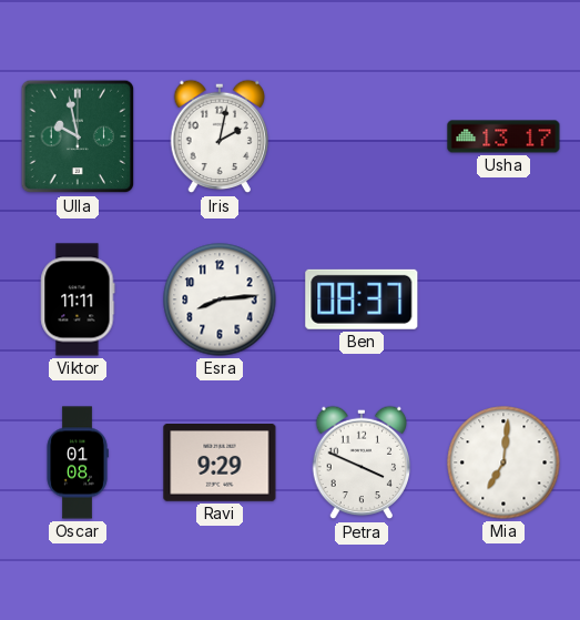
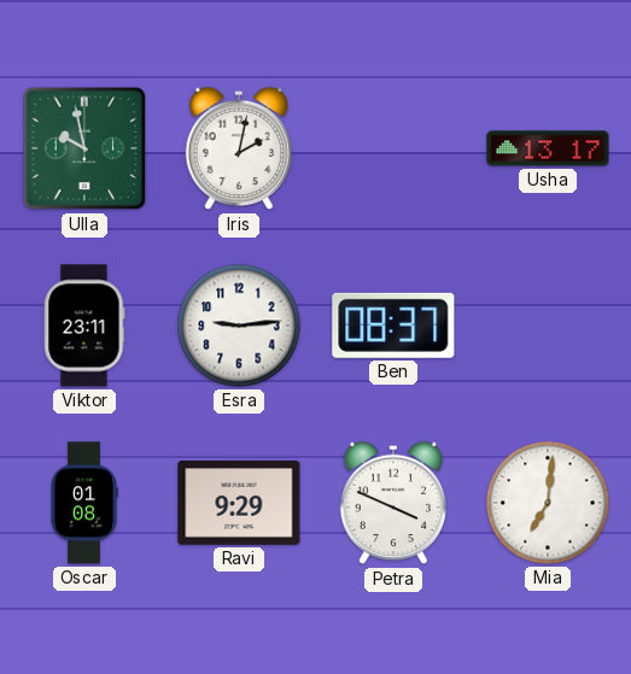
Viktor: 11:11 -> 23:11
Esra: 8:14 -> 9:14
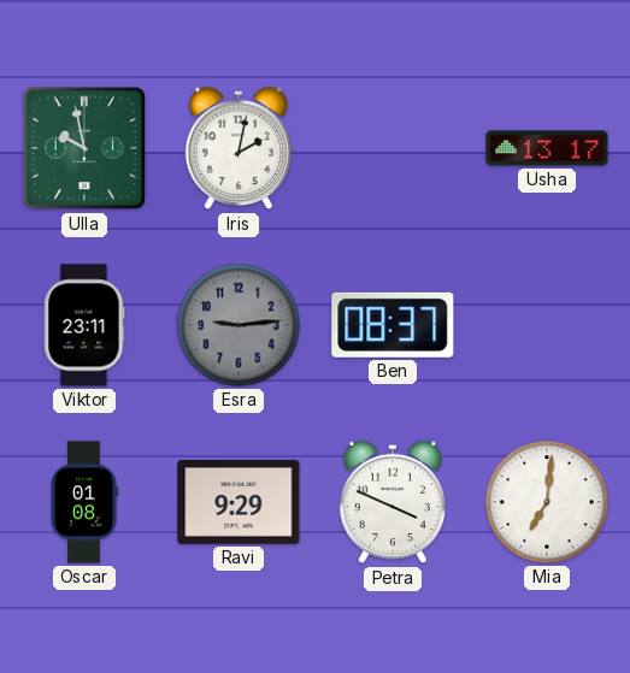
Esra dial: white -> grey
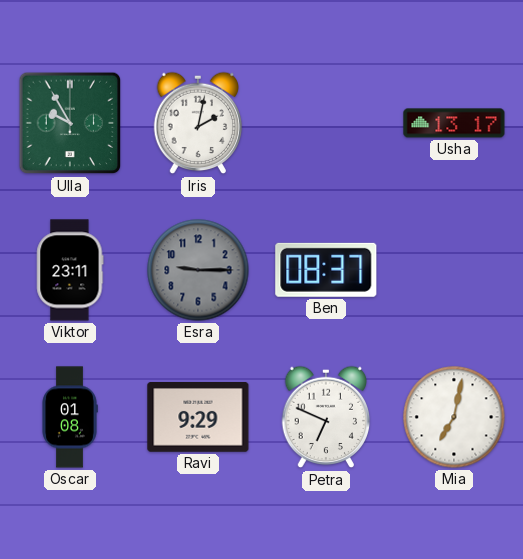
Ulla: 9:58 -> 9:55
Esra: 9:14 -> 9:15
Petra: 3:49 -> 6:49
Mia: 7:01 -> 7:02
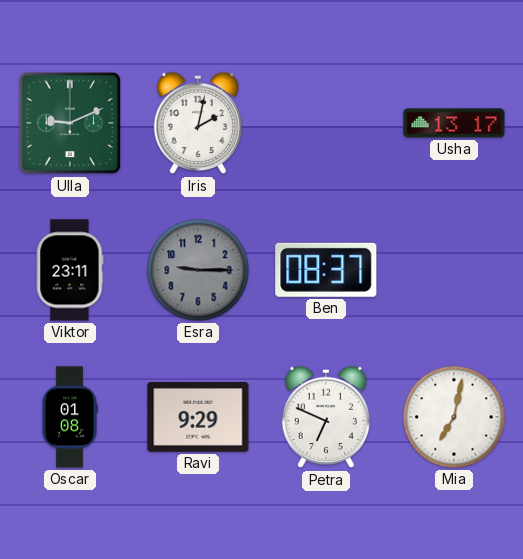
Ulla: 9:55 -> 9:11
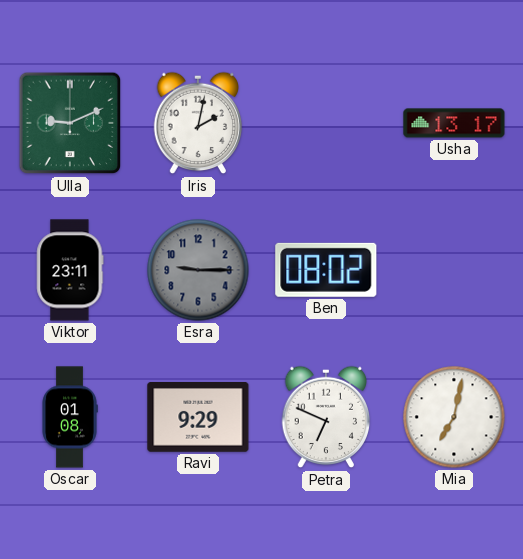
Ben: 08:37 -> 08:02
